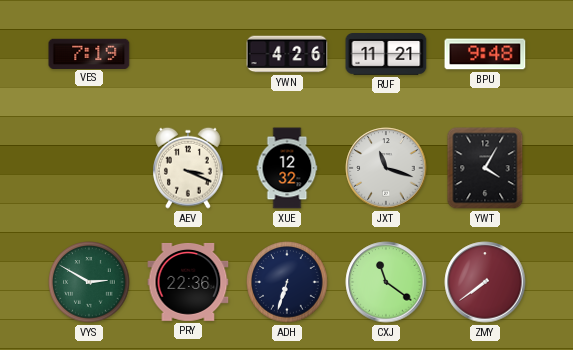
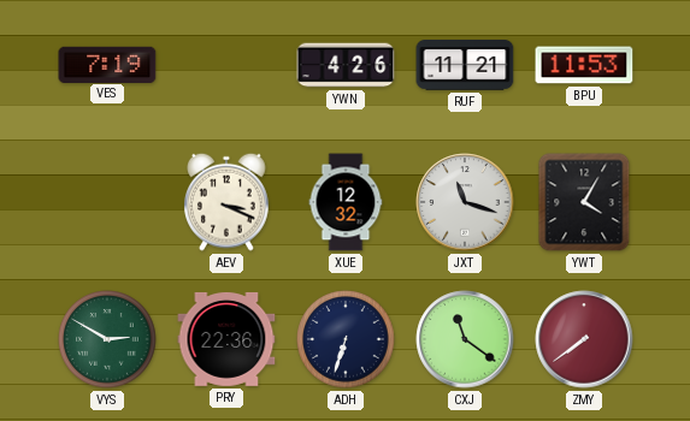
BPU: 9:48 -> 11:53
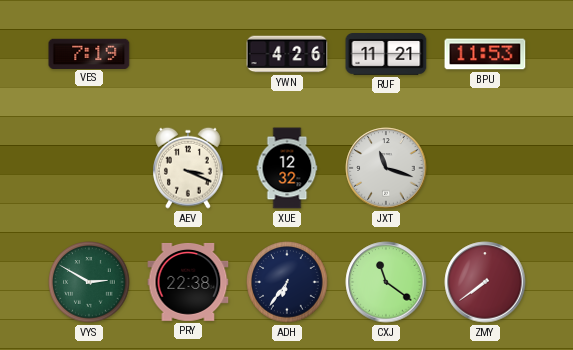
YWT: 4:05 -> none
PRY: 22:36 -> 22:38
ADH: 6:33 -> 6:36
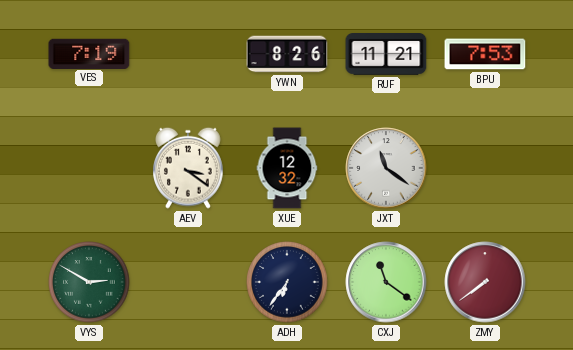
YWN: 4:26 -> 8:26
BPU: 11:53 -> 7:53
AEV: 3:19 -> 3:21
JXT: 11:18 -> 11:21
PRY: 22:38 -> none
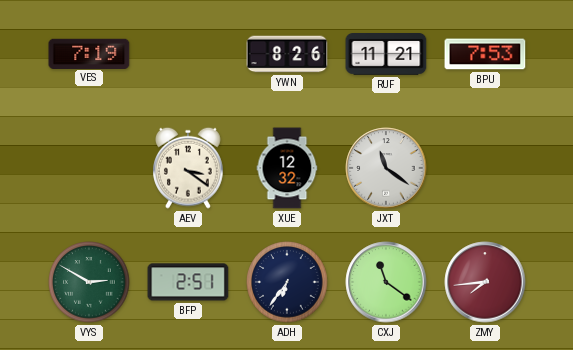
BFP: none -> 2:51
ZMY: 7:39 -> 7:44
